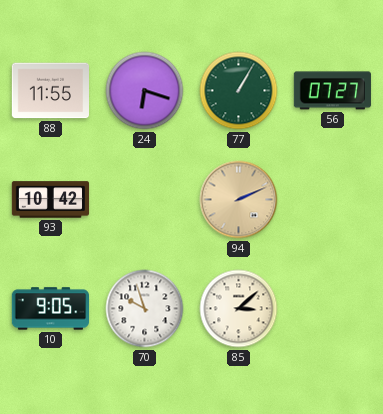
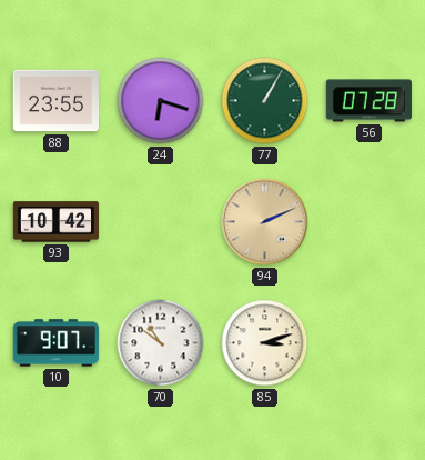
88: 11:55 -> 23:55
56: 07:27 -> 07:28
10: 9:05 -> 9:07
70: 9:57 -> 10:51
85: 3:08 -> 3:12
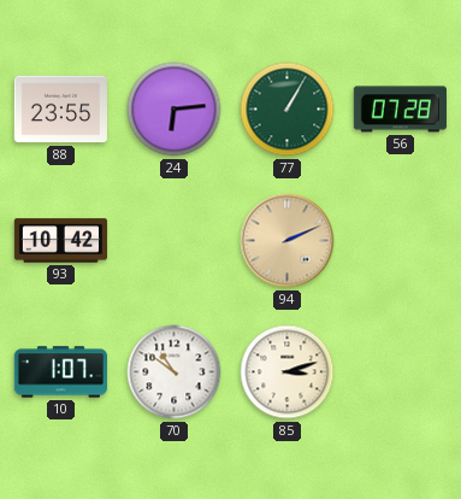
24: 6:18 -> 6:14
10: 9:07 -> 1:07
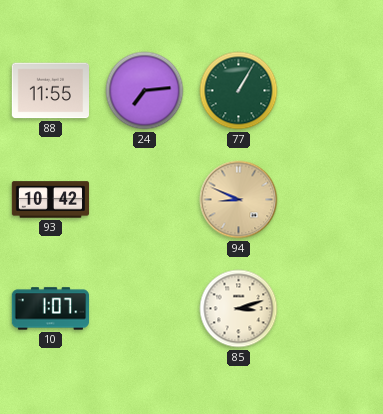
88: 23:55 -> 11:55
24: 6:14 -> 7:14
56: 07:28 -> none
94: 2:11 -> 8:49
70: 10:51 -> none
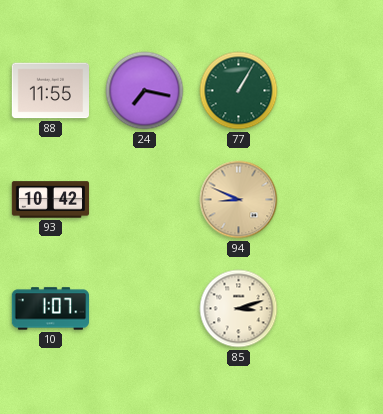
24: 7:14 -> 7:17
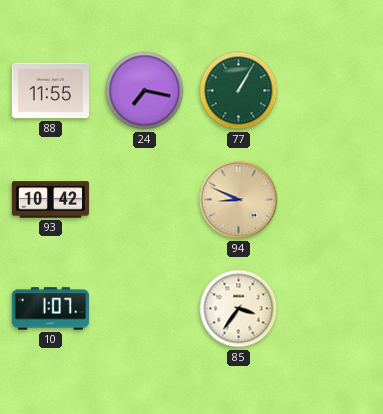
85: 3:12 -> 3:36
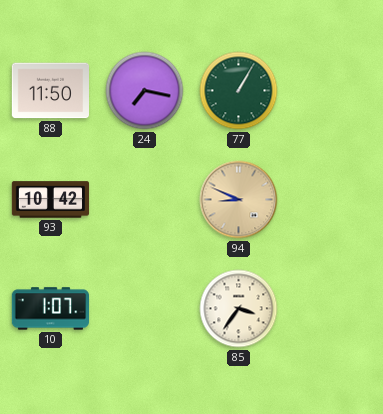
88: 11:55 -> 11:50
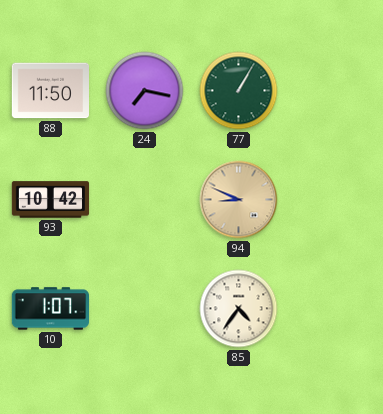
85: 3:36 -> 4:36
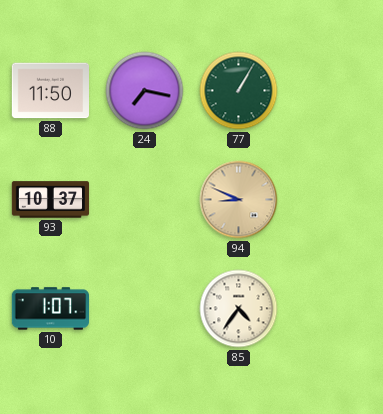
93: 10:42 -> 10:37
